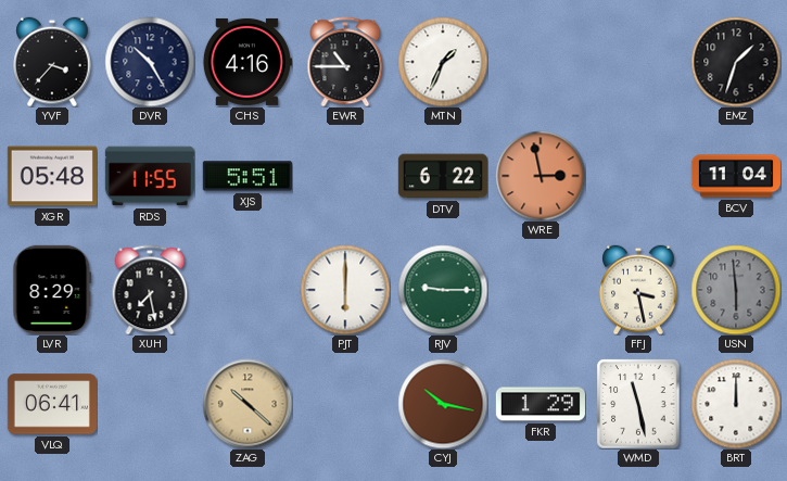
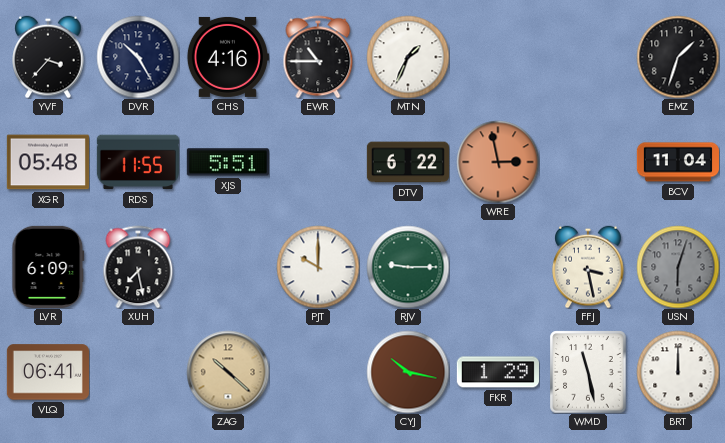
LVR: 8:29 -> 6:09
PJT: 6:00 -> 10:00
USN: 5:59 -> 6:03
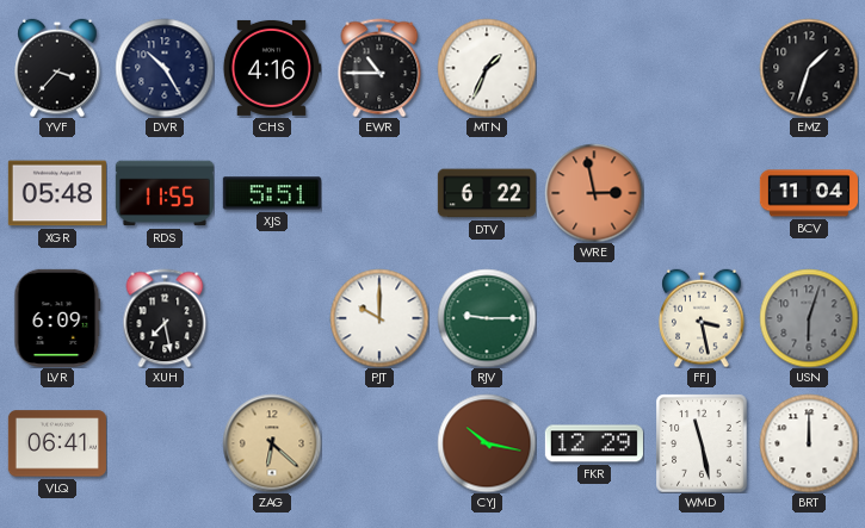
ZAG: 10:22 -> 6:22
FKR: 1:29 -> 12:29
